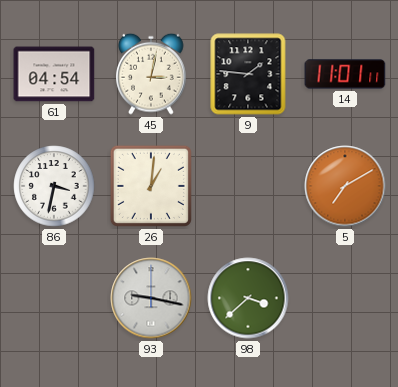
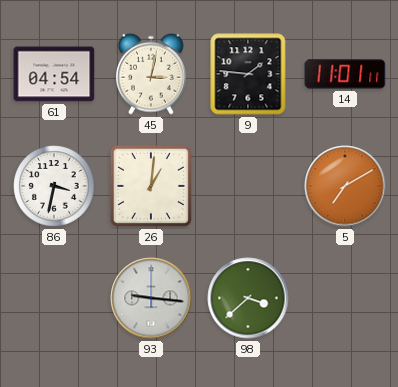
93: 9:17 -> 9:16
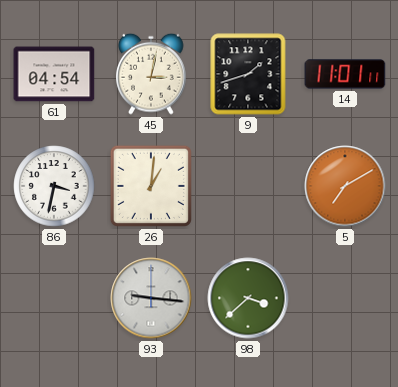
9: 1:46 -> 1:42
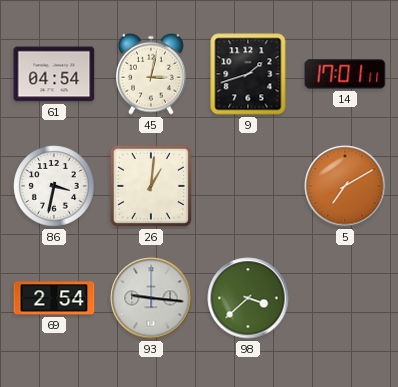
14: 11:01 -> 17:01
69: none -> 2:54
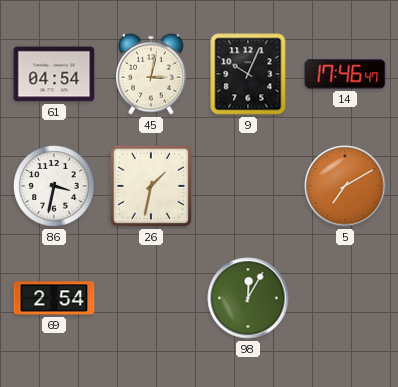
9: 1:42 -> 10:04
14: 17:01 -> 17:46
26: 1:01 -> 1:32
93: 9:16 -> none
98: 3:38 -> 12:05
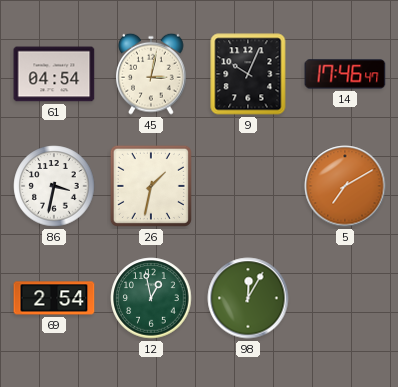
12: none -> 12:58
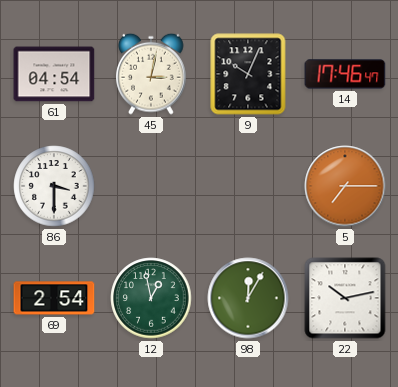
86: 3:32 -> 3:30
26: 1:32 -> none
5: 7:10 -> 7:15
22: none -> 10:13
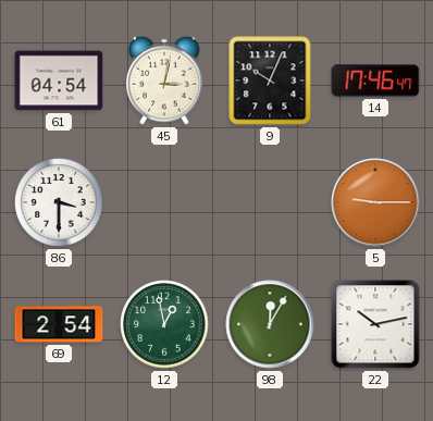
5: 7:15 -> 9:15
